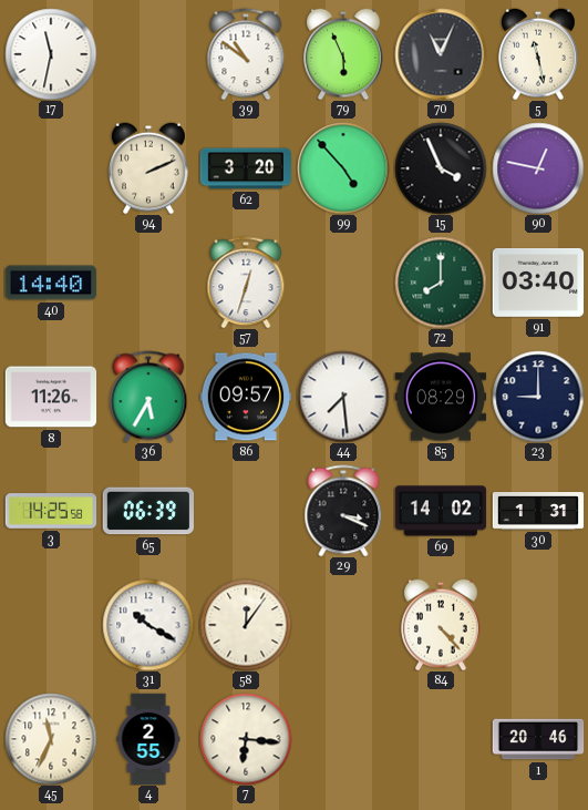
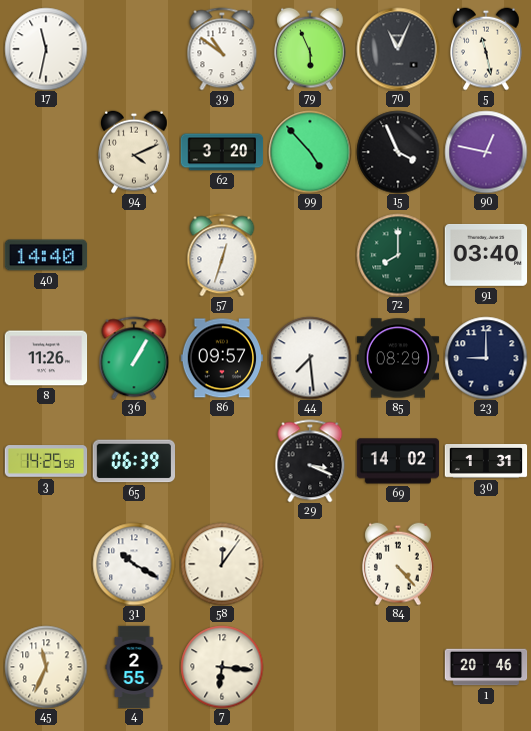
94: 2:11 -> 4:11
36: 5:35 -> 1:05
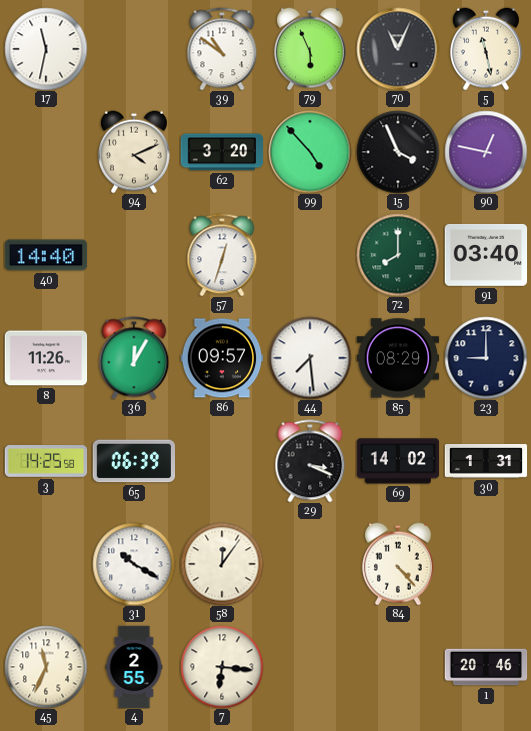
36: 1:05 -> 12:05
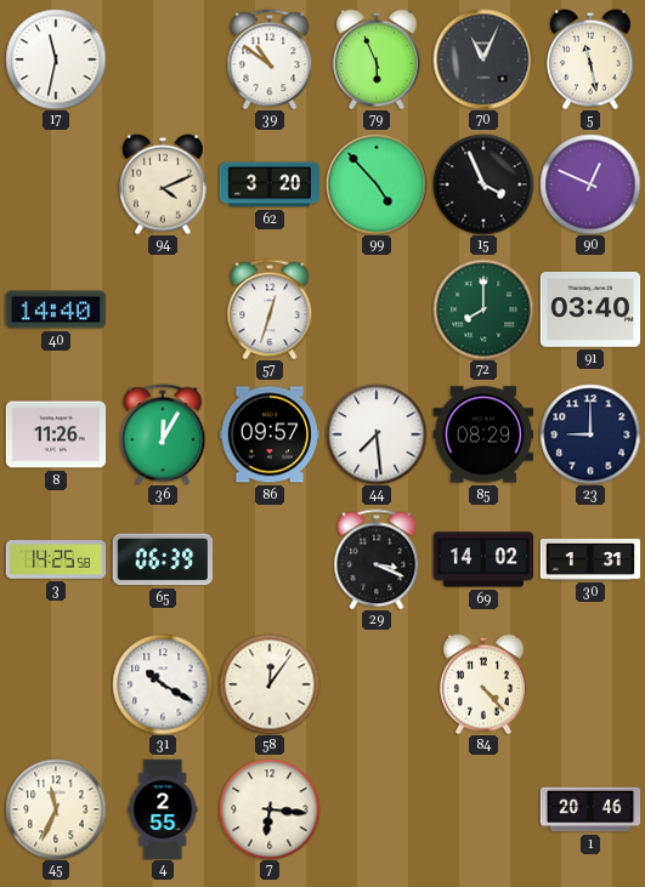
90: 12:47 -> 12:49
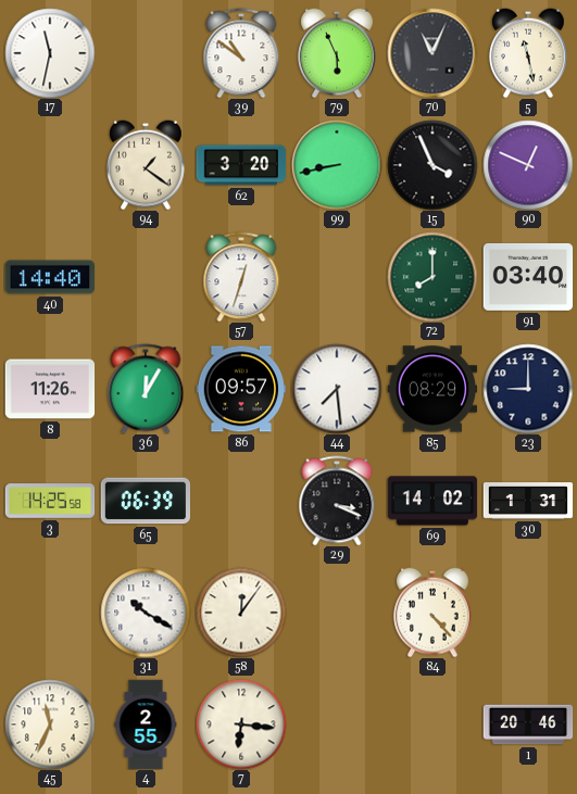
94: 4:11 -> 1:21
99: 4:53 -> 8:43
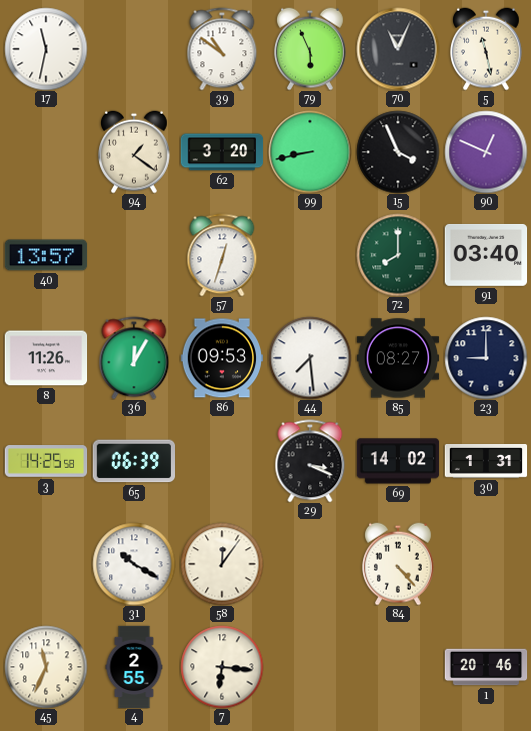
40: 14:40 -> 13:57
86: 09:57 -> 09:53
85: 08:29 -> 08:27
